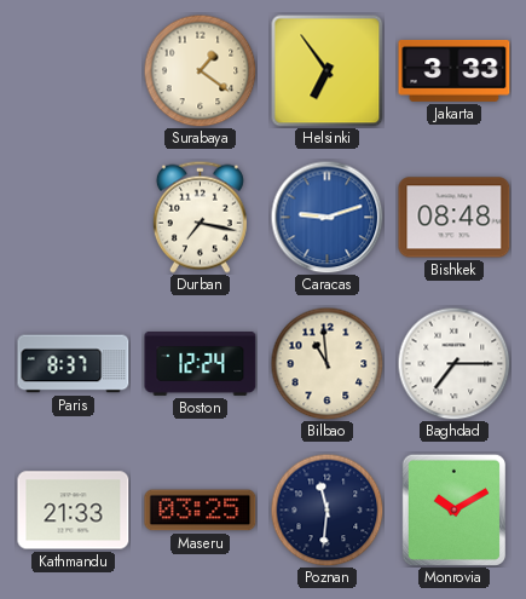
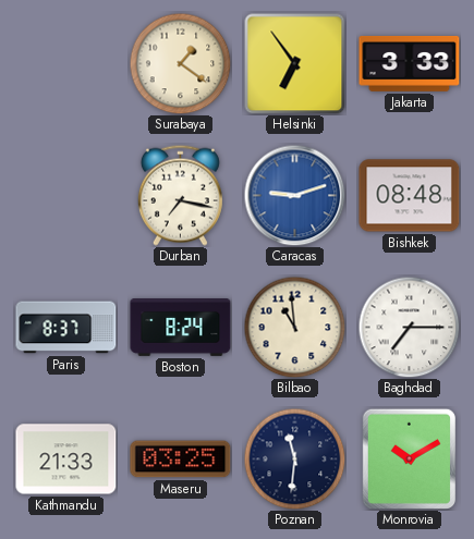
Boston: 12:24 -> 8:24
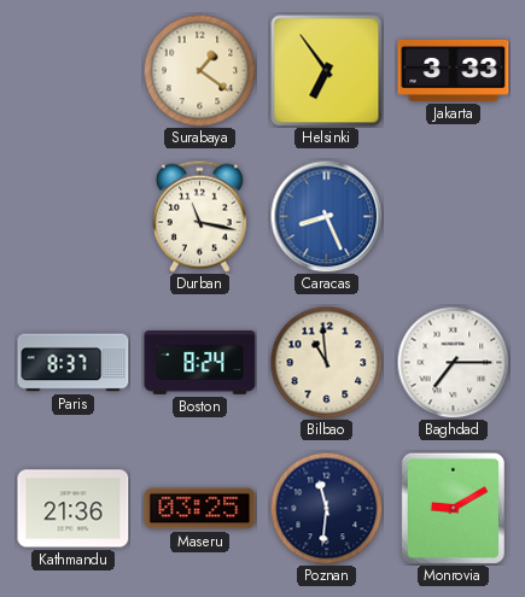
Durban: 7:17 -> 11:17
Caracas: 9:12 -> 8:26
Bishkek: 08:48 -> none
Kathmandu: 21:33 -> 21:36
Monrovia: 10:10 -> 9:10
